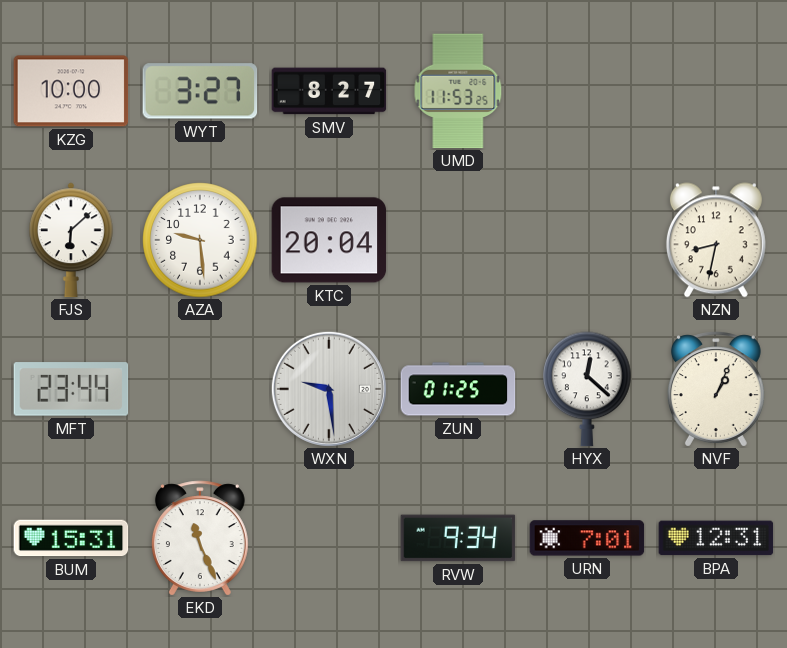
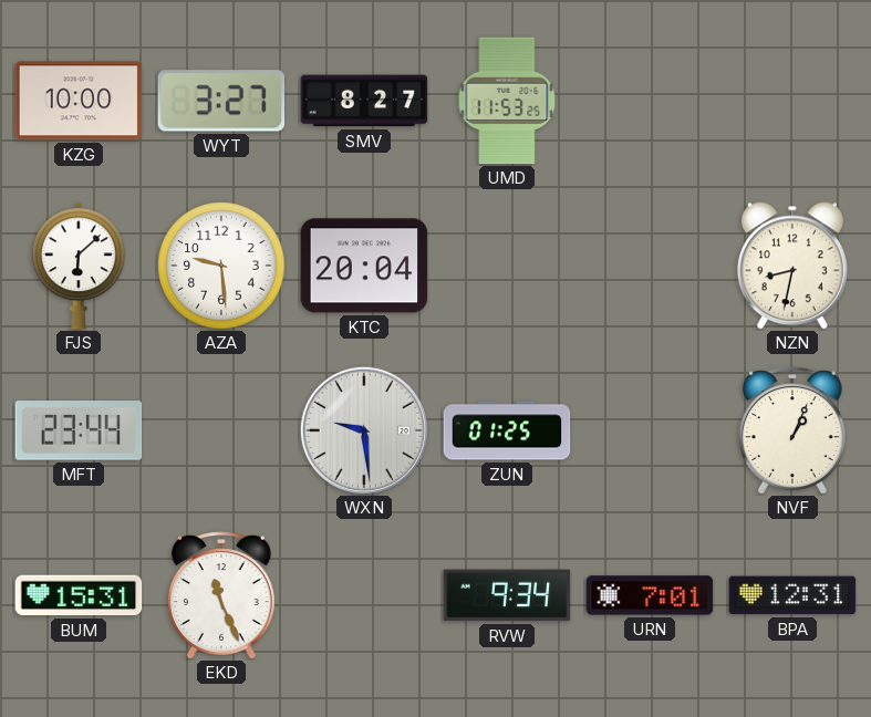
HYX: 12:22 -> none
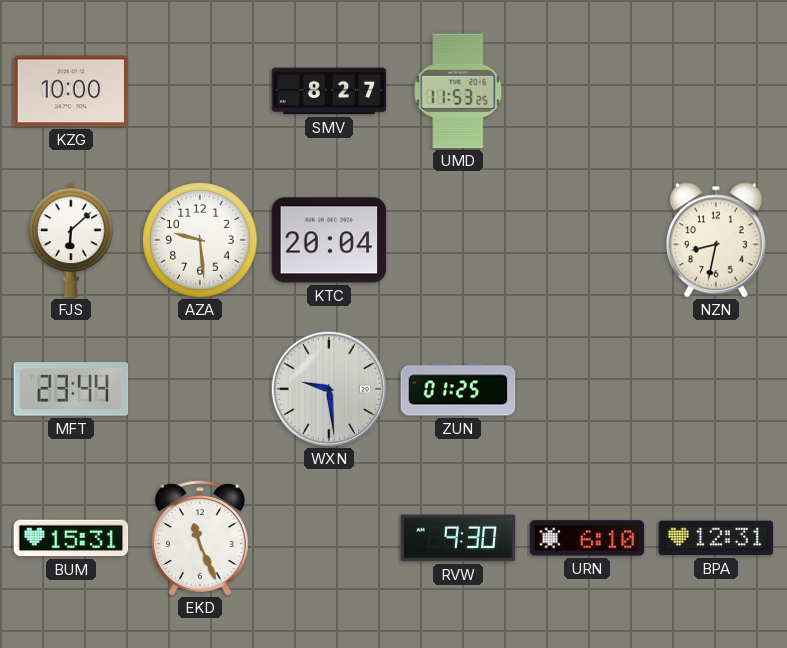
WYT: 3:27 -> none
NVF: 1:04 -> none
RVW: 9:34 -> 9:30
URN: 7:01 -> 6:10
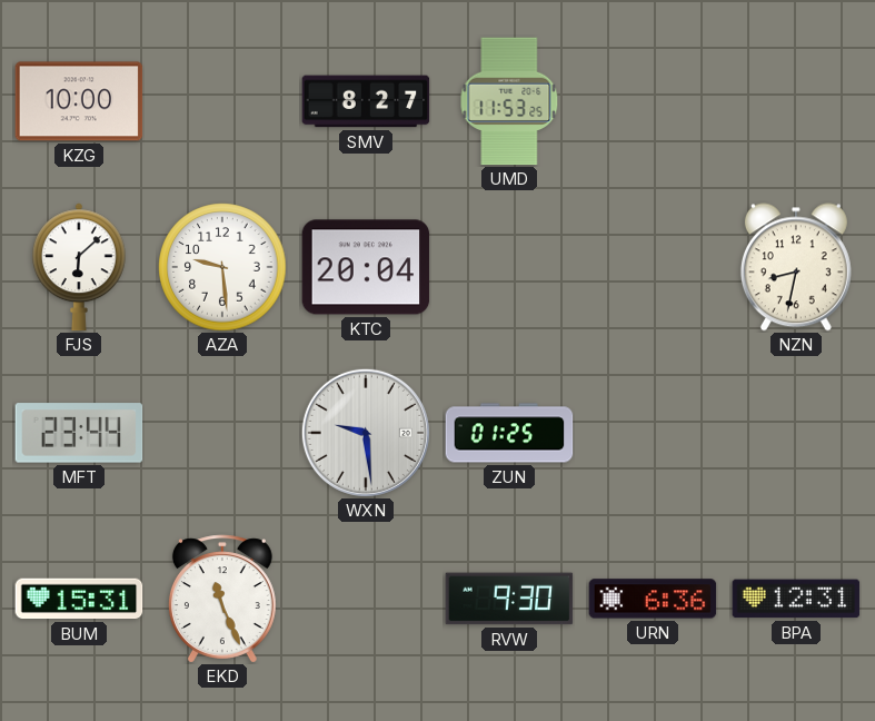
URN: 6:10 -> 6:36
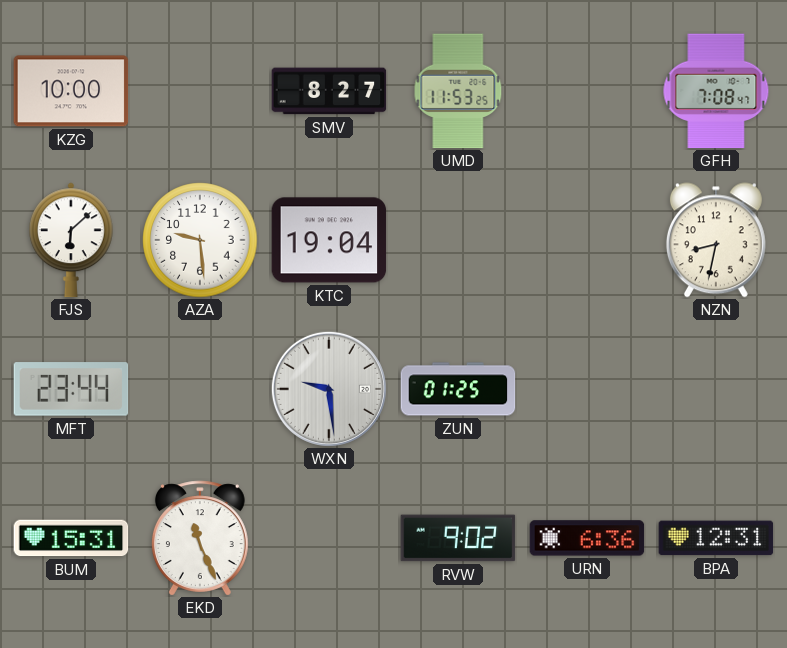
GFH: none -> 7:08
KTC: 20:04 -> 19:04
RVW: 9:30 -> 9:02
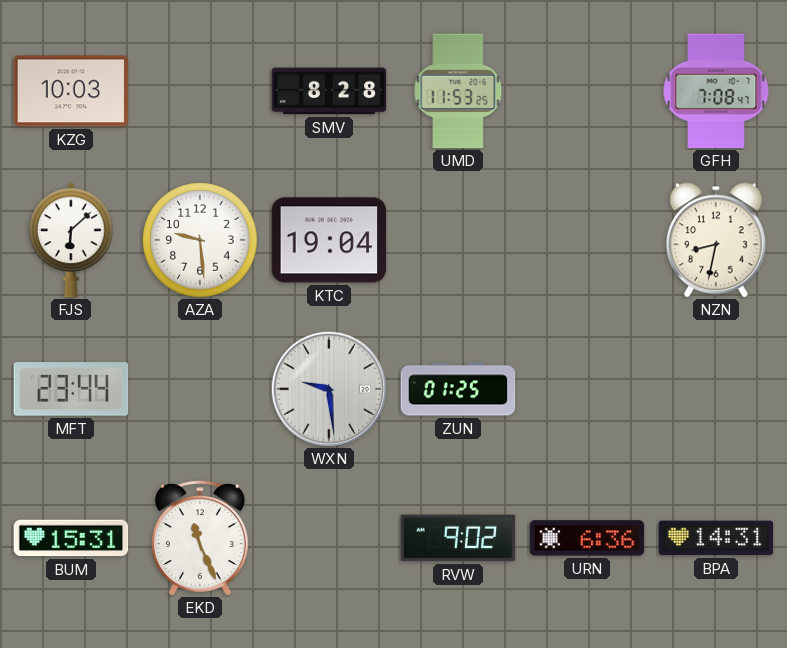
KZG: 10:00 -> 10:03
SMV: 8:27 -> 8:28
BPA: 12:31 -> 14:31
